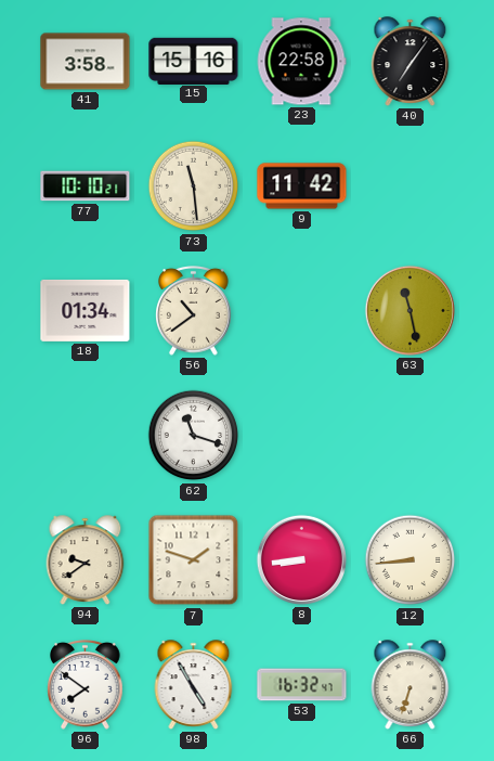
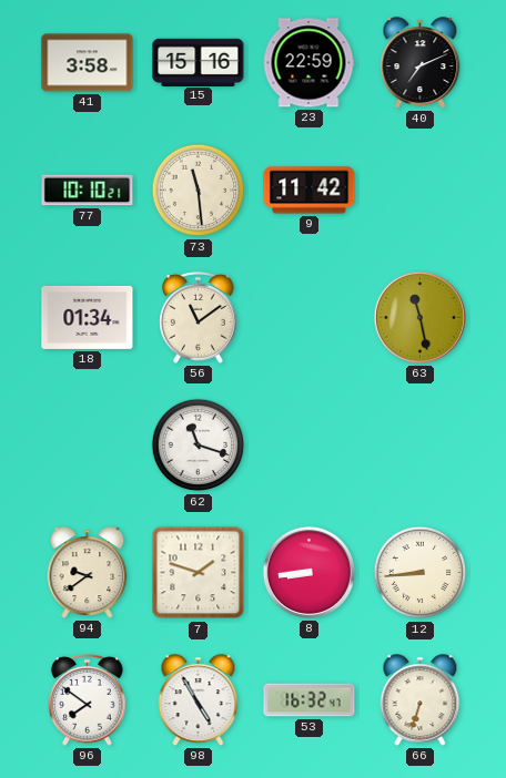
23: 22:58 -> 22:59
40: 7:06 -> 7:11
56: 10:39 -> 11:09
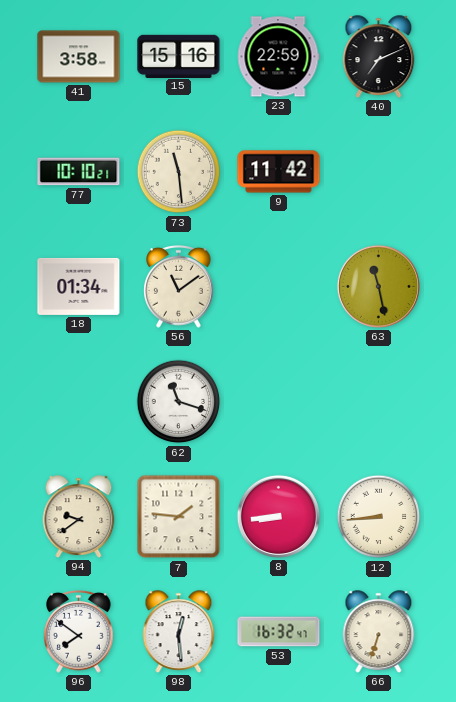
7: 1:48 -> 1:46
98: 4:55 -> 12:29
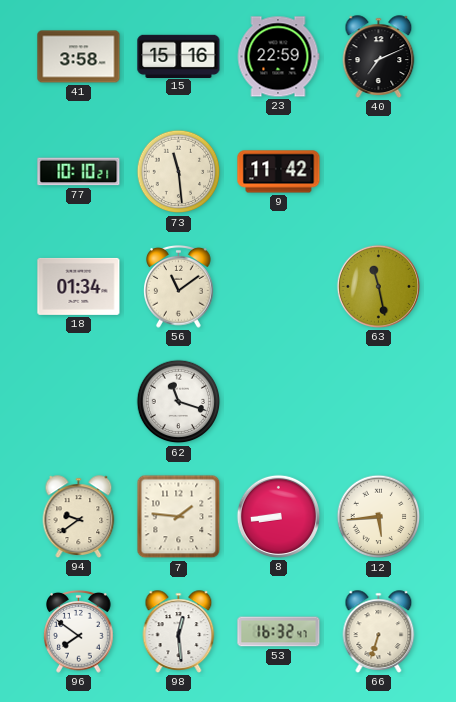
12: 8:44 -> 5:44
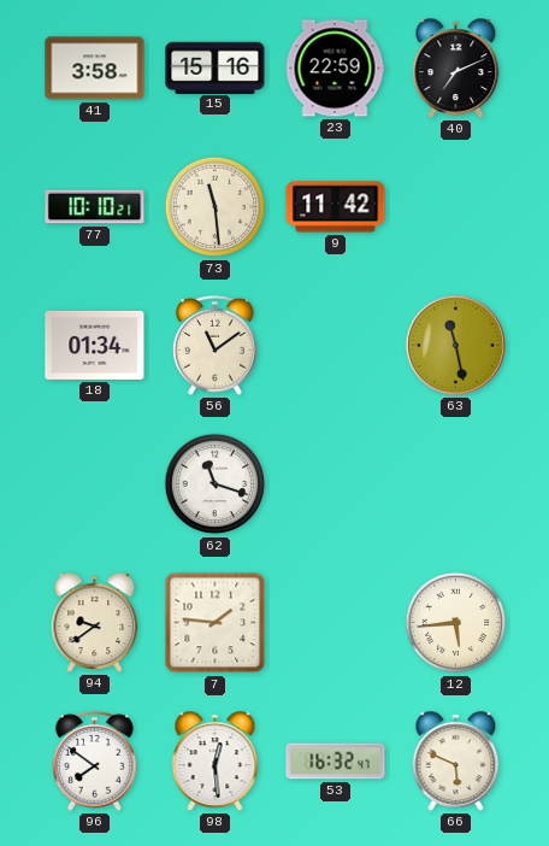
8: 8:44 -> none
66: 6:33 -> 5:49
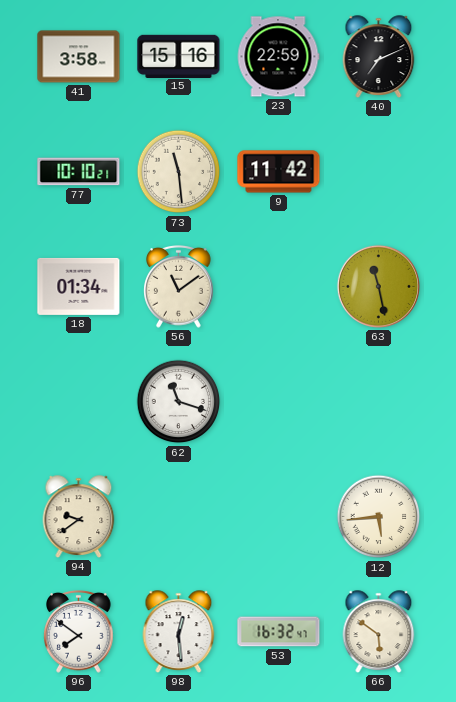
7: 1:46 -> none
66: 5:49 -> 5:51
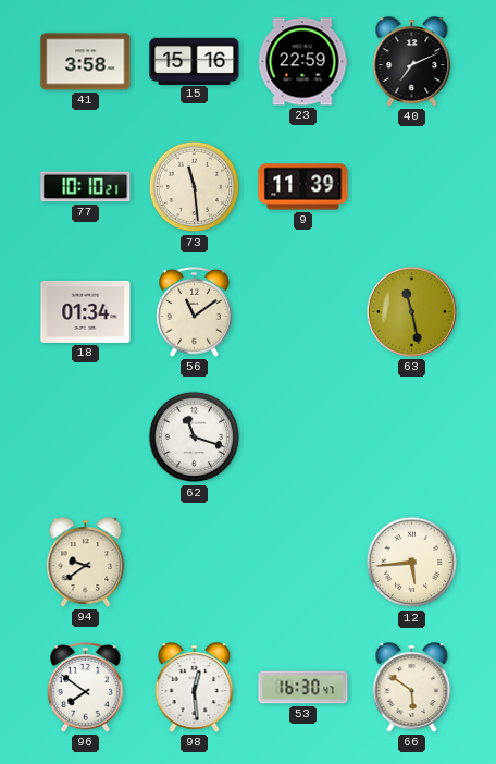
9: 11:42 -> 11:39
53: 16:32 -> 16:30
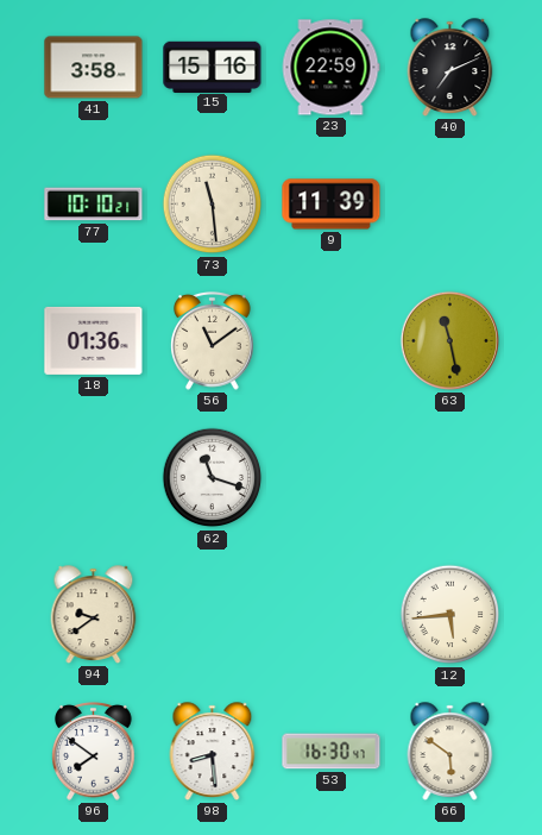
18: 01:34 -> 01:36
98: 12:29 -> 8:29
